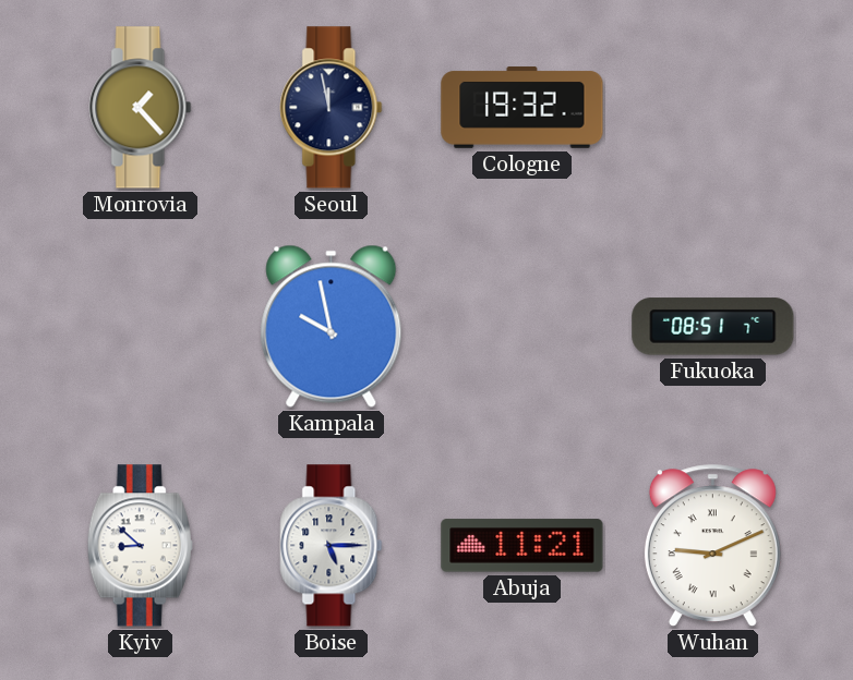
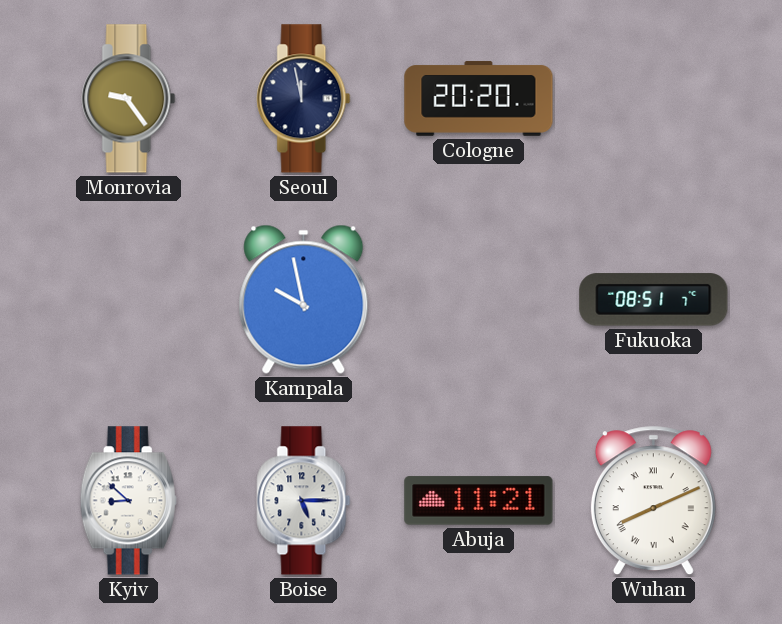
Monrovia: 1:23 -> 9:24
Cologne: 19:32 -> 20:20
Wuhan: 9:11 -> 8:11
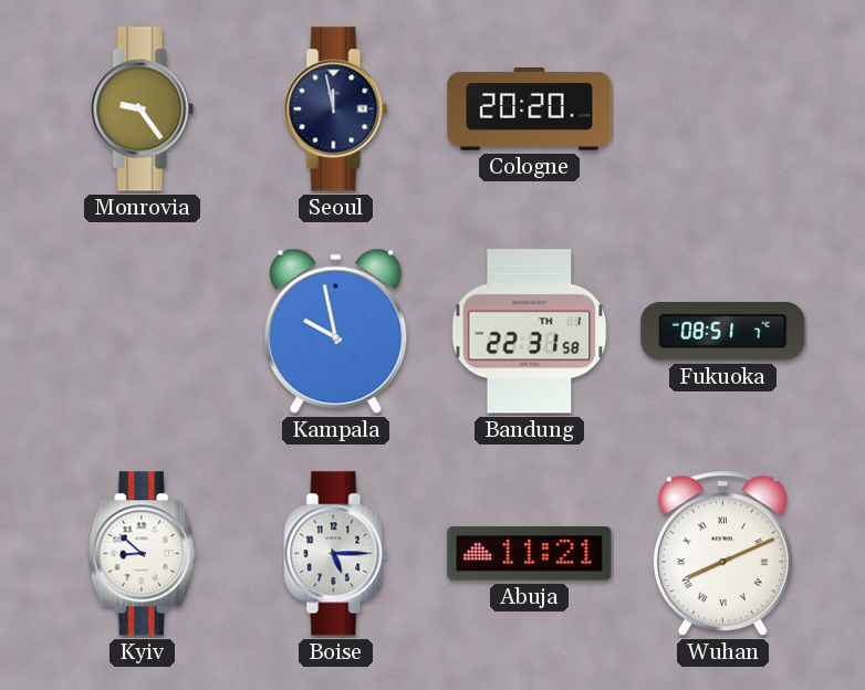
Bandung: none -> 22:31
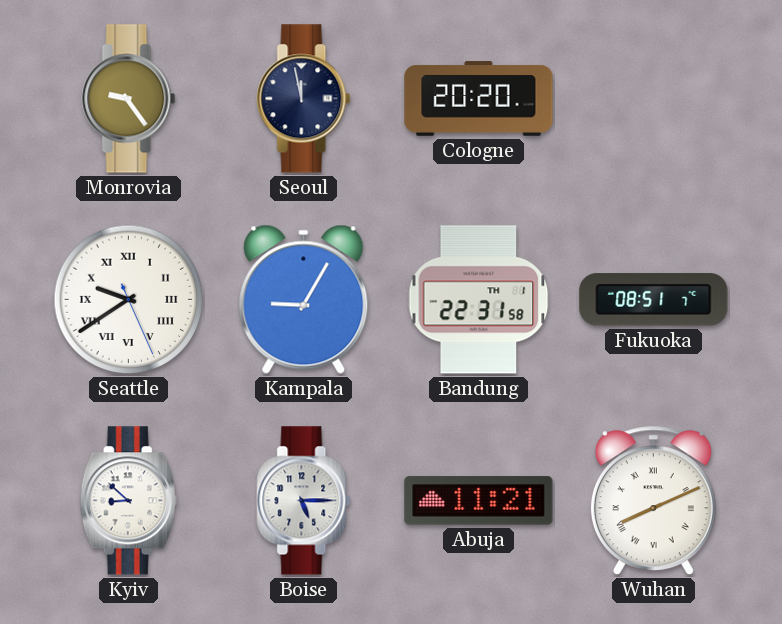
Seattle: none -> 9:39
Kampala: 9:58 -> 9:05
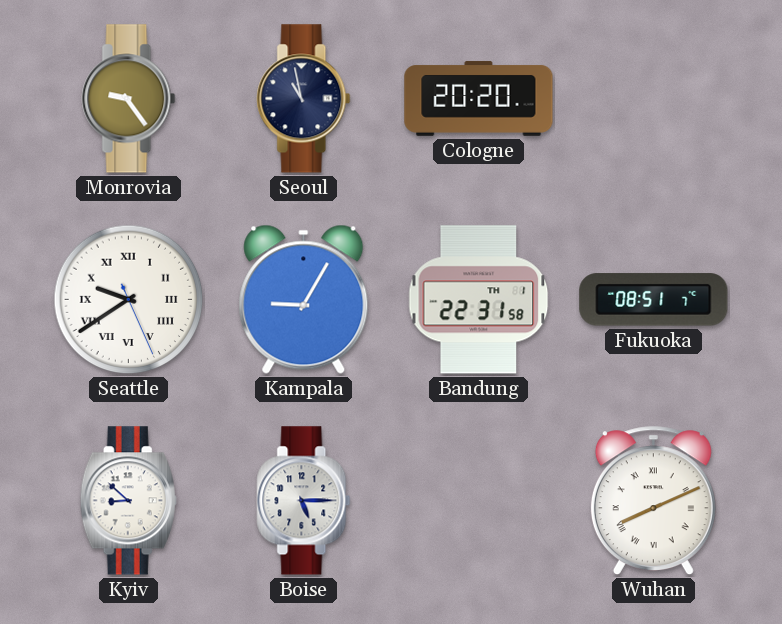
Seoul: 11:58 -> 10:58
Abuja: 11:21 -> none
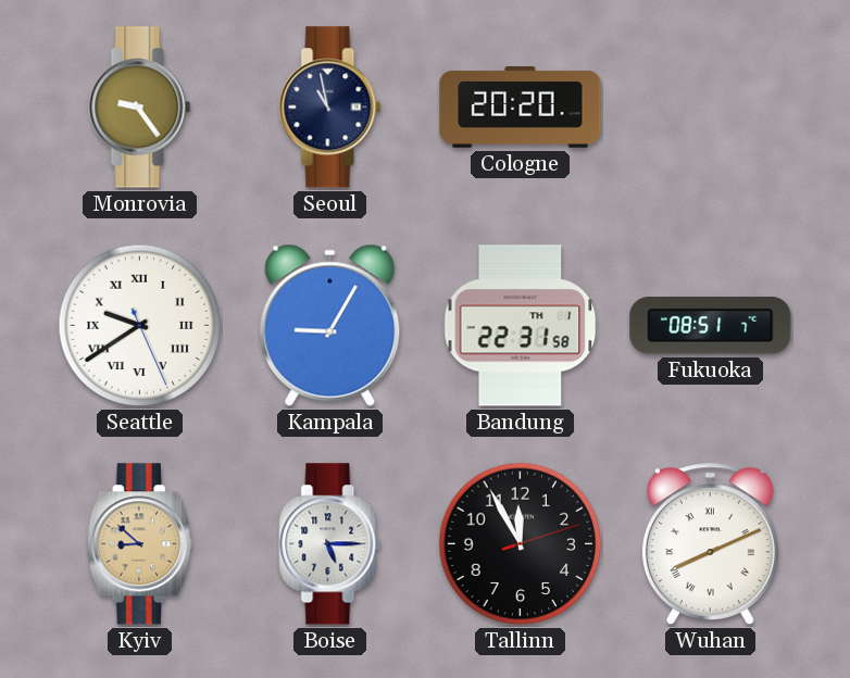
Kyiv dial: white -> champagne
Tallinn: none -> 11:55
